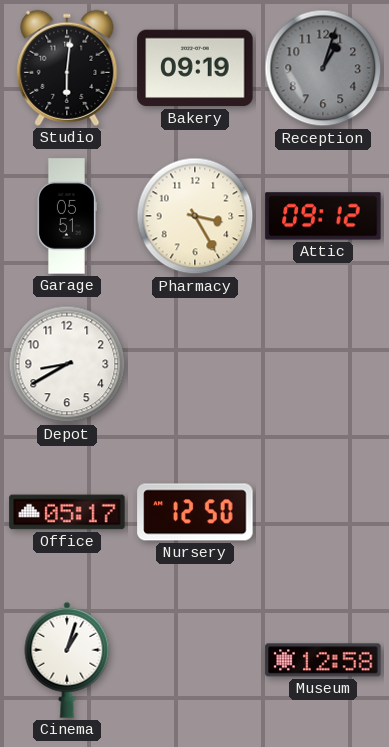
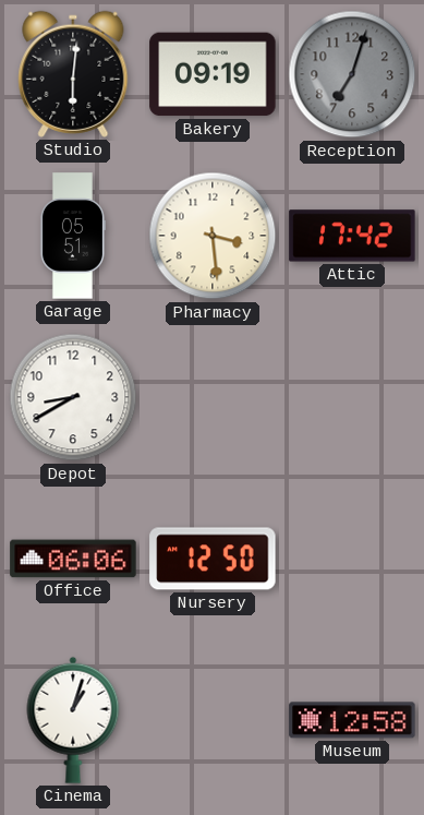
Reception: 1:03 -> 7:03
Pharmacy: 3:25 -> 3:29
Attic: 09:12 -> 17:42
Office: 05:17 -> 06:06
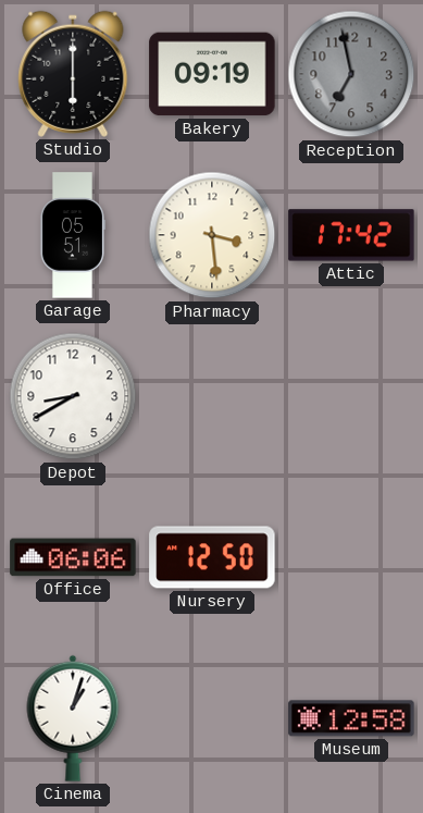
Studio: 6:01 -> 6:00
Reception: 7:03 -> 6:58
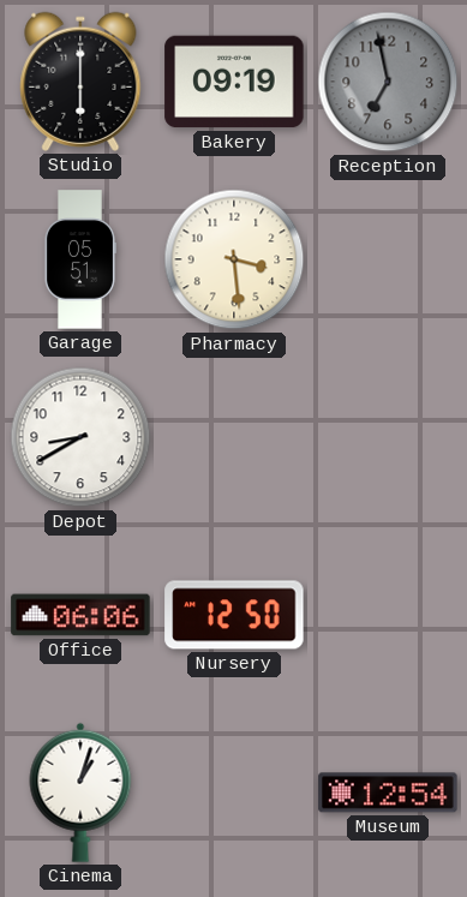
Attic: 17:42 -> none
Museum: 12:58 -> 12:54
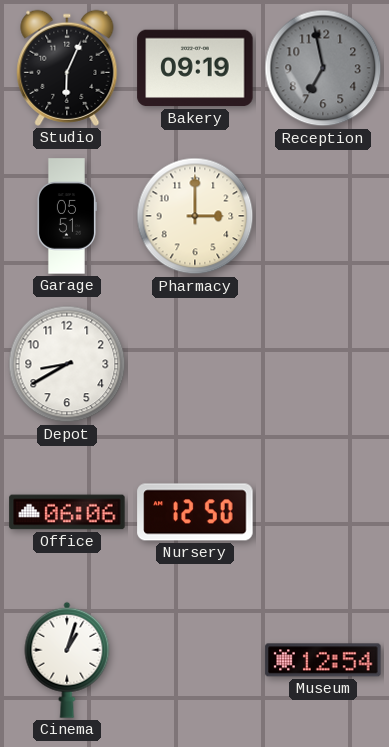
Studio: 6:00 -> 6:04
Pharmacy: 3:29 -> 3:00
